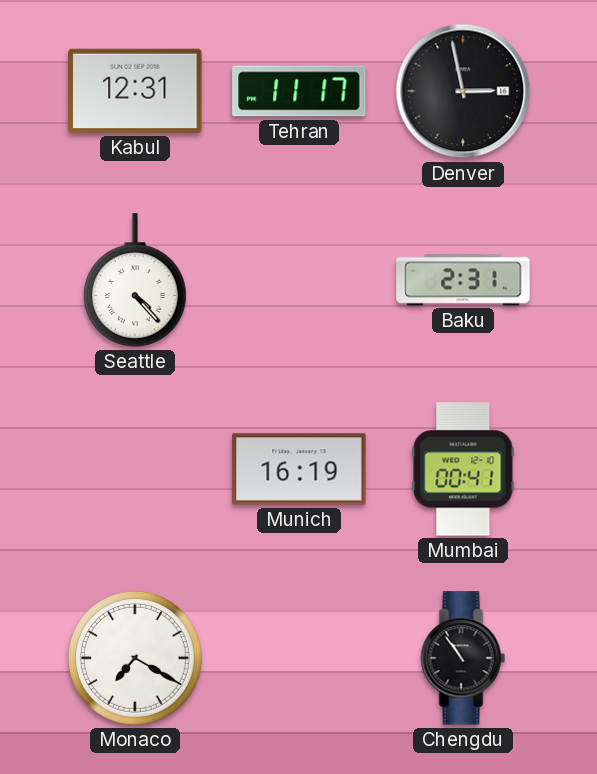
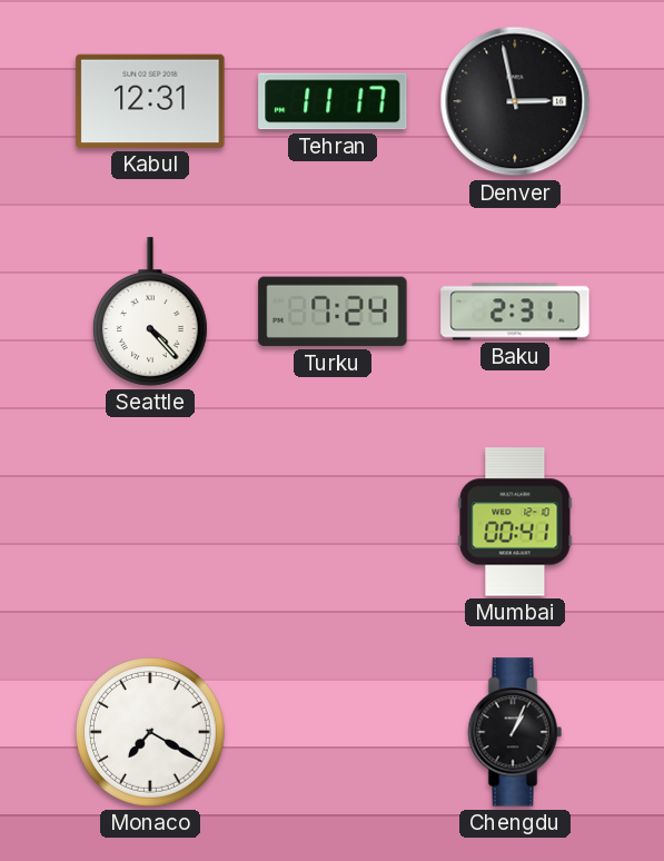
Turku: none -> 7:24
Munich: 16:19 -> none
Chengdu: 10:54 -> 1:04
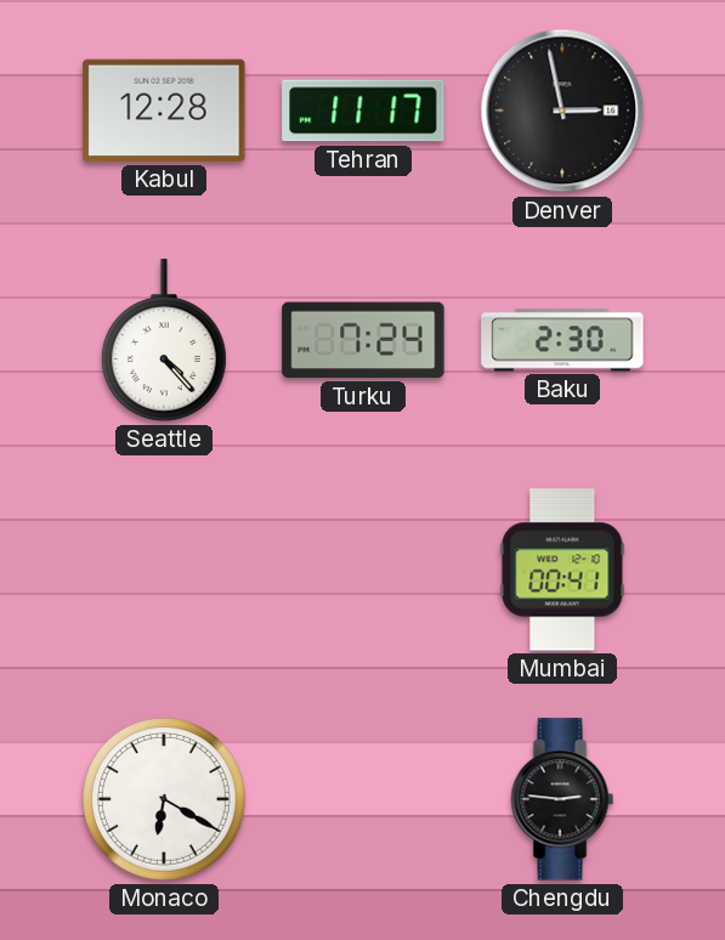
Kabul: 12:31 -> 12:28
Baku: 2:31 -> 2:30
Monaco: 7:20 -> 6:20
Chengdu: 1:04 -> 2:46
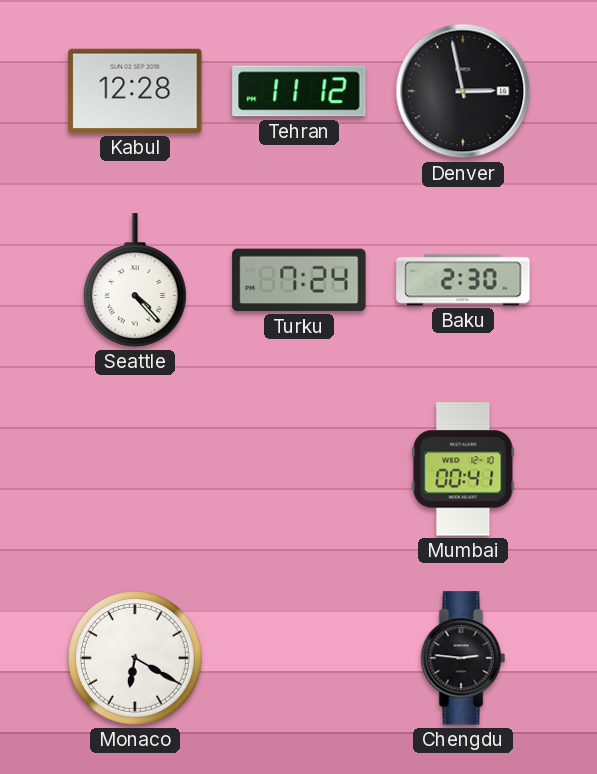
Tehran: 11:17 -> 11:12
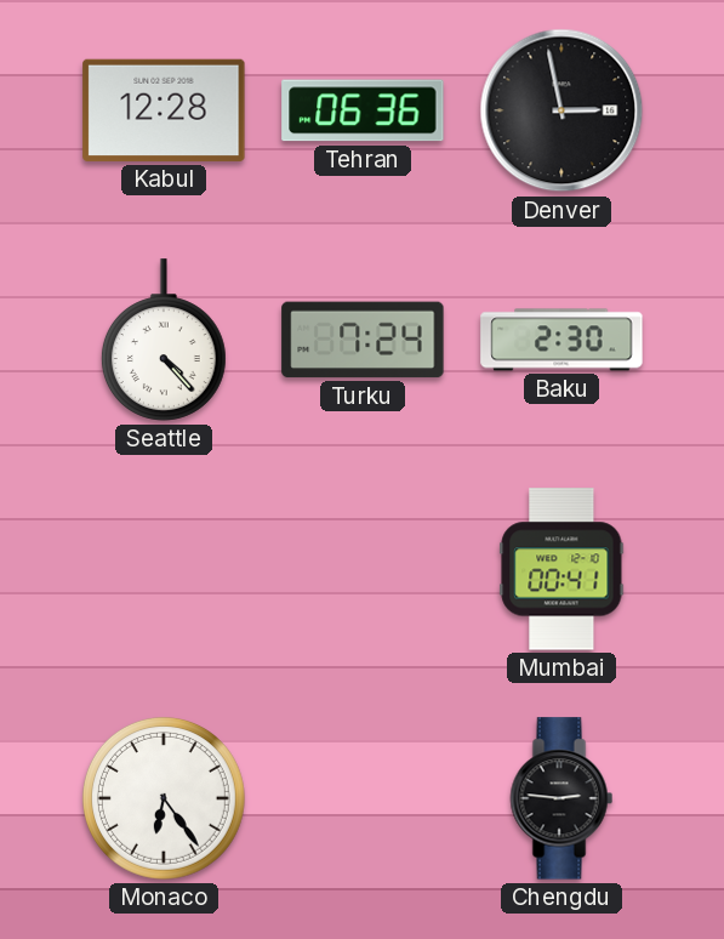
Tehran: 11:12 -> 06:36
Monaco: 6:20 -> 6:24
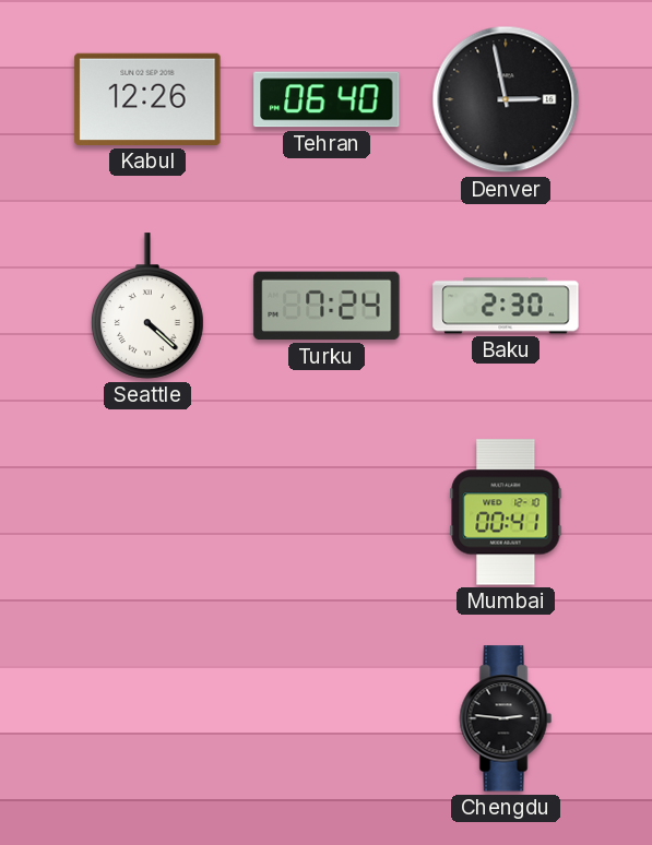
Kabul: 12:28 -> 12:26
Tehran: 06:36 -> 06:40
Seattle: 4:23 -> 4:22
Monaco: 6:24 -> none
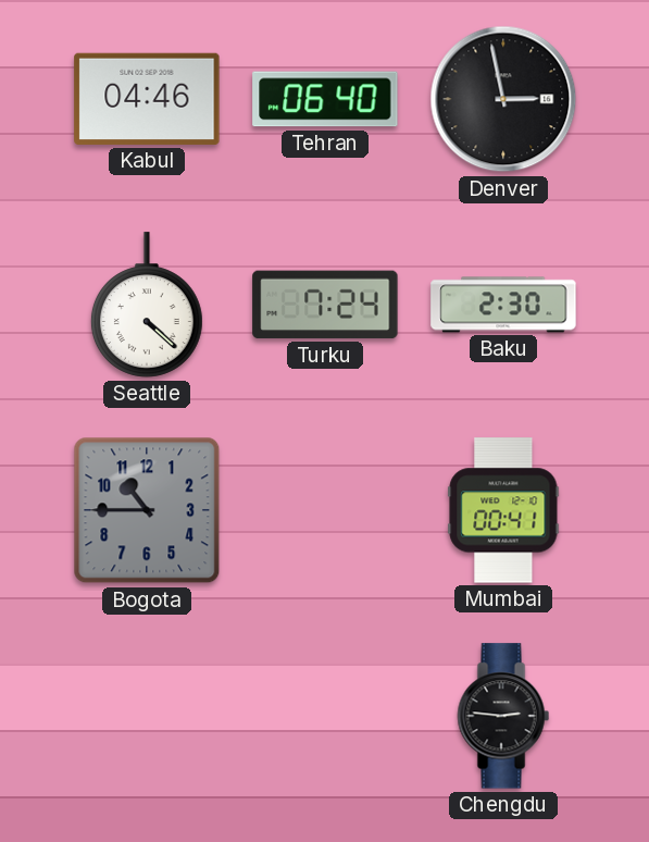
Kabul: 12:26 -> 04:46
Bogota: none -> 10:45
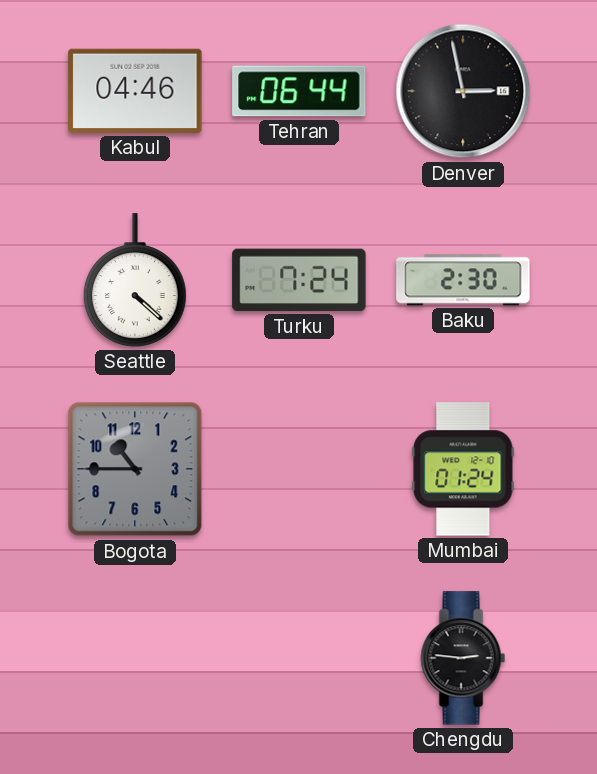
Tehran: 06:40 -> 06:44
Mumbai: 00:41 -> 01:24
